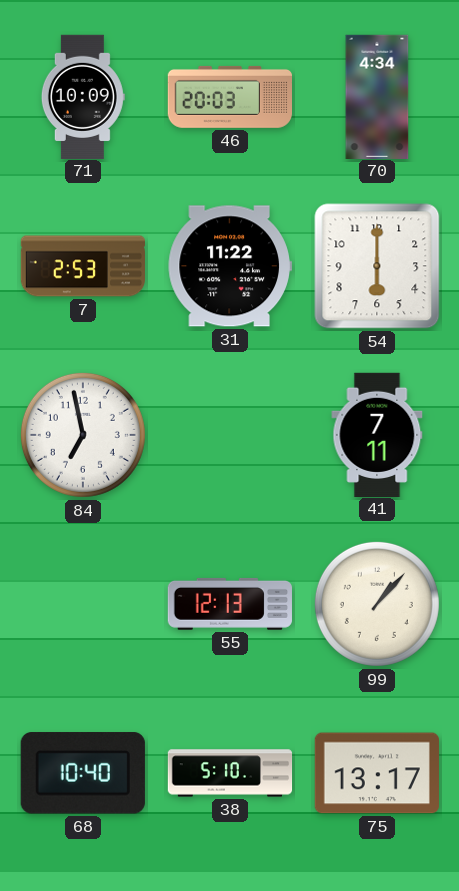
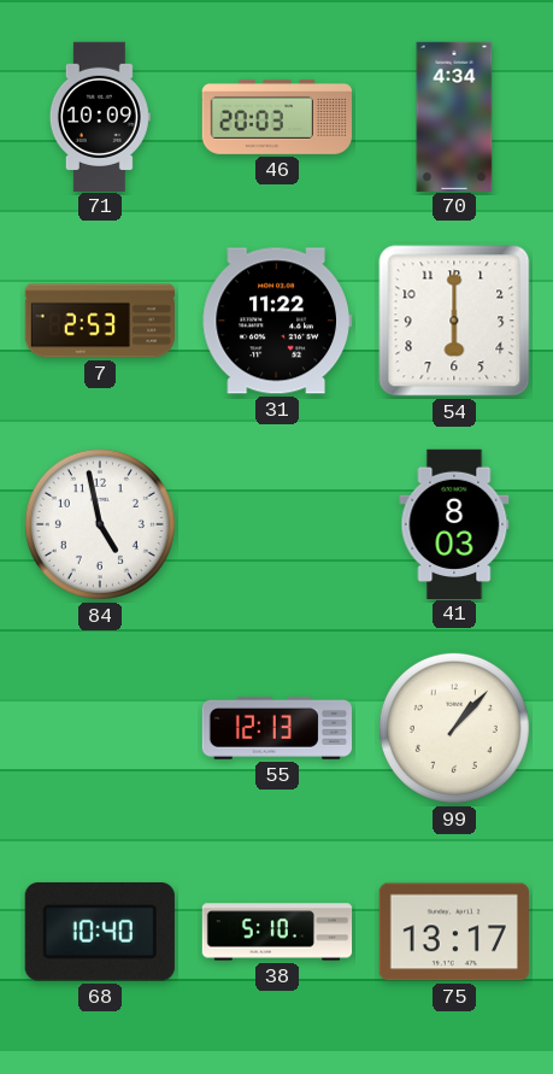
84: 6:58 -> 4:58
41: 7:11 -> 8:03
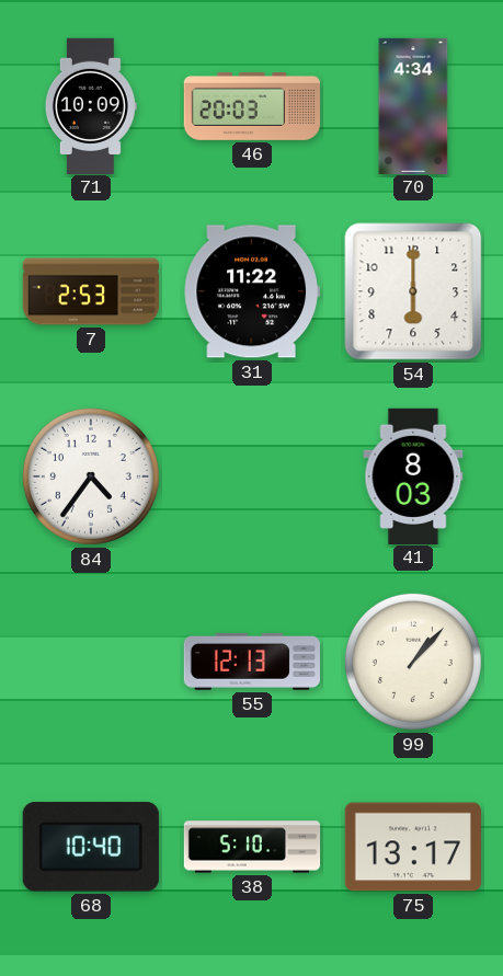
84: 4:58 -> 4:36
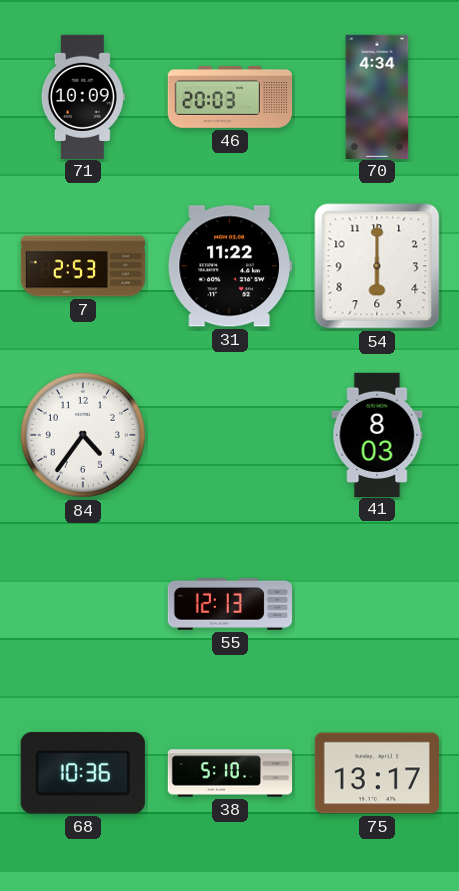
99: 1:07 -> none
68: 10:40 -> 10:36
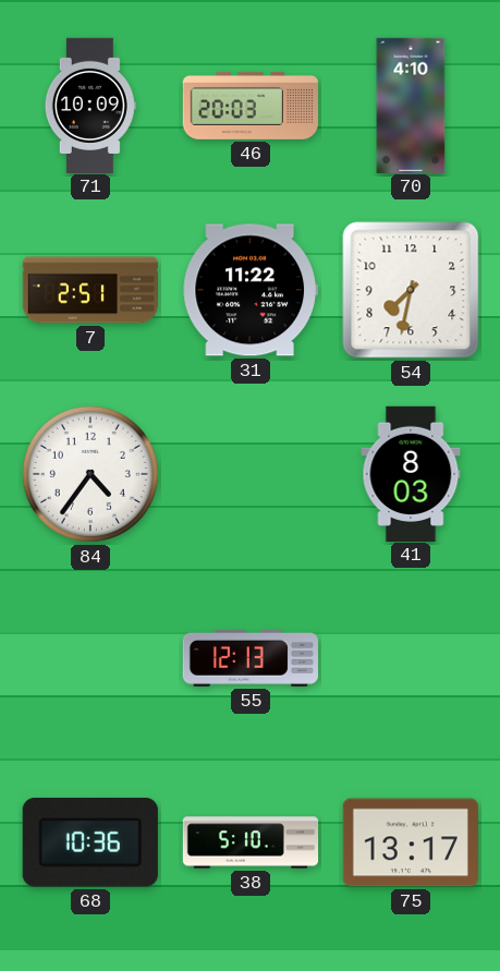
70: 4:34 -> 4:10
7: 2:53 -> 2:51
54: 6:00 -> 7:32
